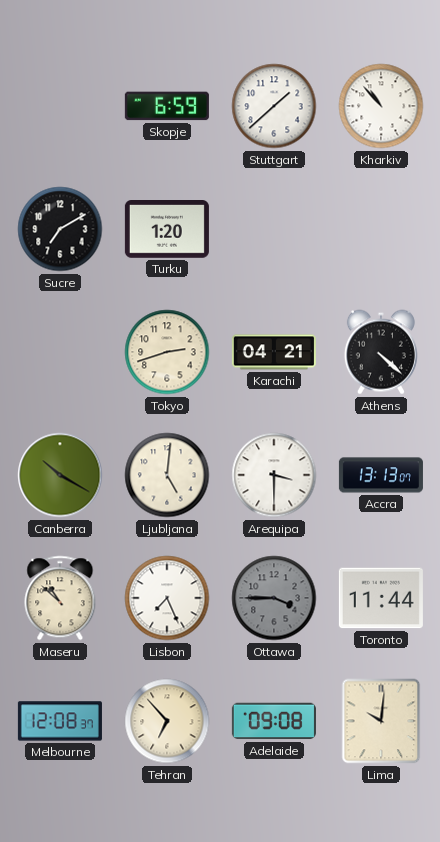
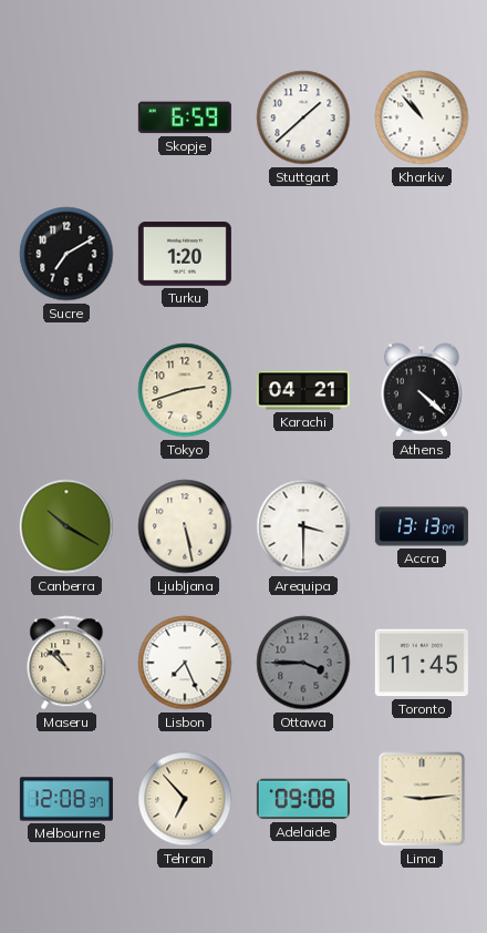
Ljubljana: 5:01 -> 5:28
Toronto: 11:44 -> 11:45
Lima: 10:01 -> 9:14
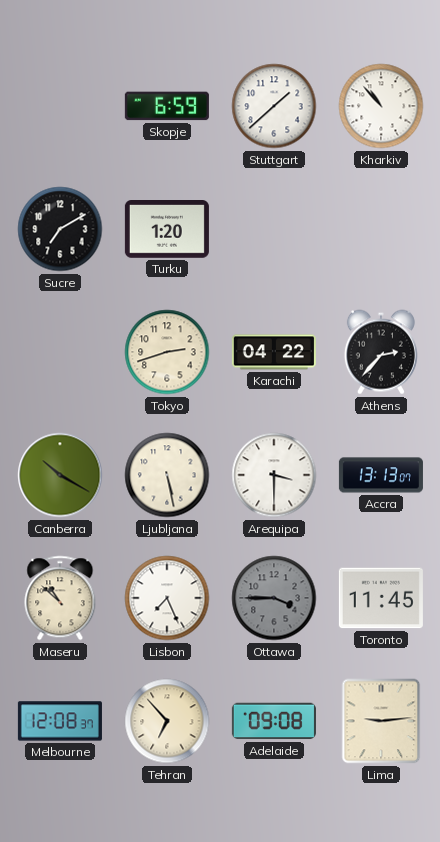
Karachi: 04:21 -> 04:22
Athens: 4:22 -> 2:37
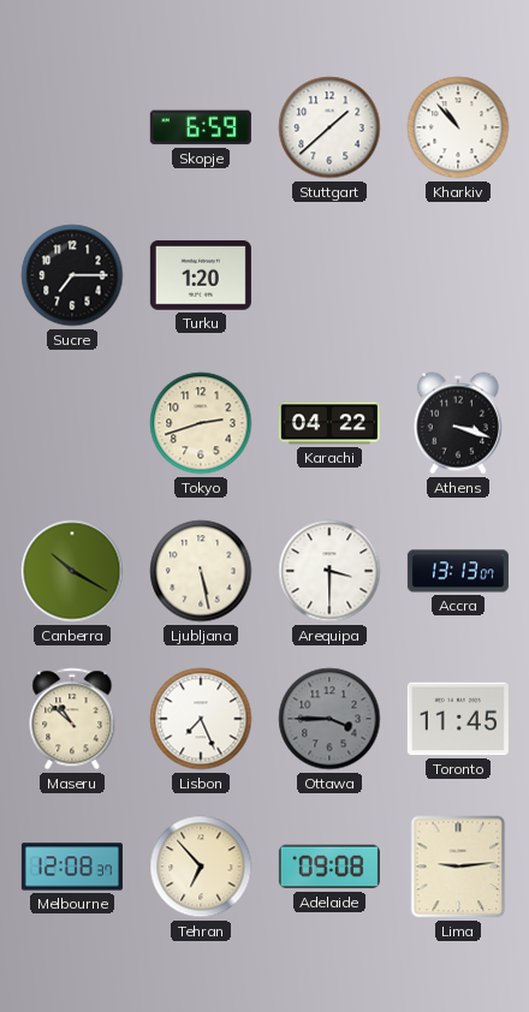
Sucre: 7:10 -> 7:15
Athens: 2:37 -> 3:18
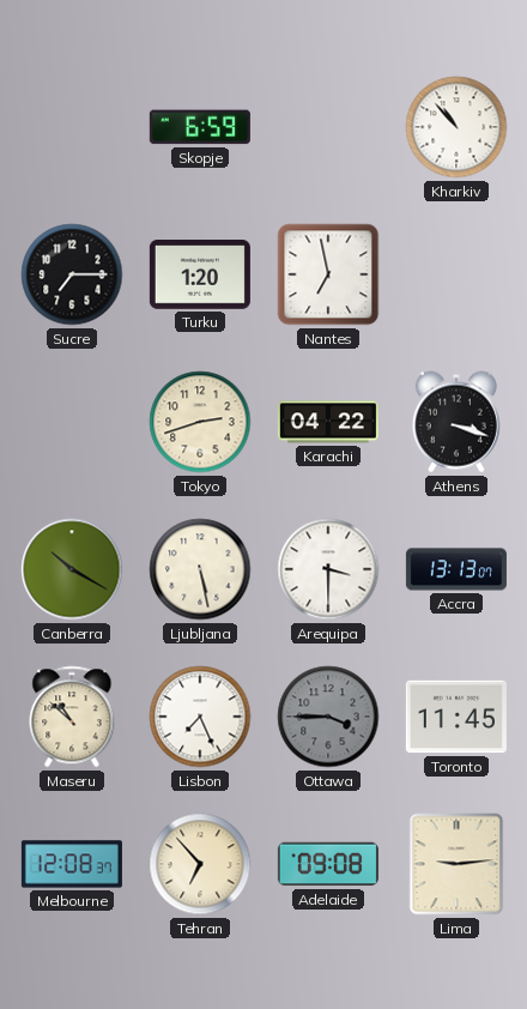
Stuttgart: 1:38 -> none
Nantes: none -> 6:58
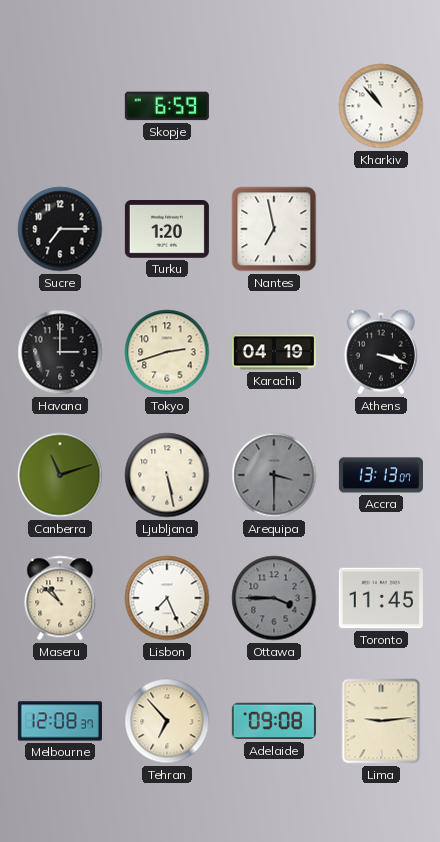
Havana: none -> 3:00
Karachi: 04:22 -> 04:19
Canberra: 10:20 -> 11:12
Arequipa dial: white -> grey
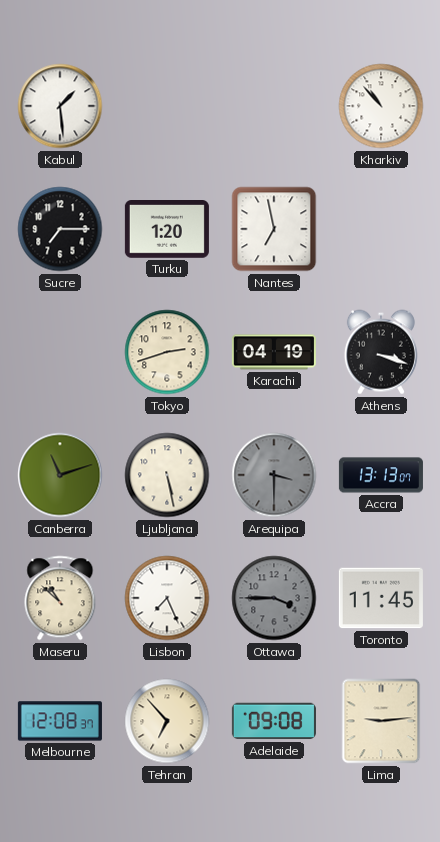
Kabul: none -> 1:29
Skopje: 6:59 -> none
Havana: 3:00 -> none
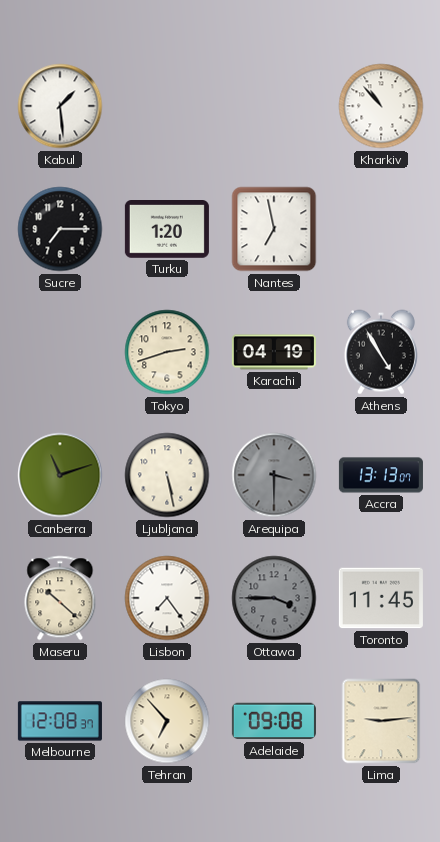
Athens: 3:18 -> 4:55
Maseru: 10:52 -> 10:22
Lisbon: 7:26 -> 7:24
